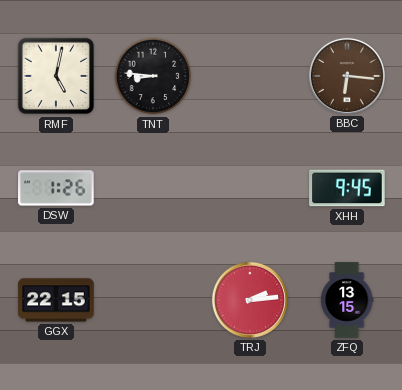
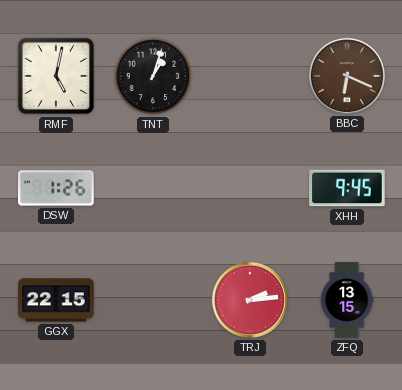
TNT: 8:46 -> 1:03
BBC: 6:16 -> 6:19
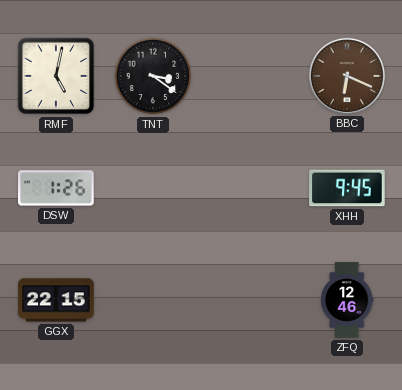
TNT: 1:03 -> 3:21
TRJ: 2:14 -> none
ZFQ: 13:15 -> 12:46
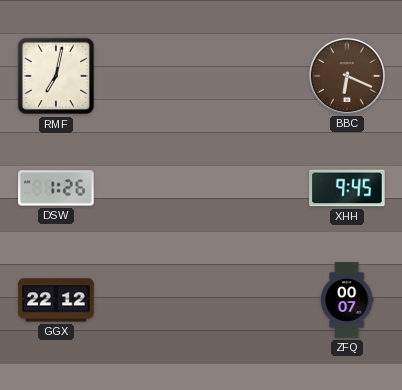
RMF: 5:02 -> 7:02
TNT: 3:21 -> none
GGX: 22:15 -> 22:12
ZFQ: 12:46 -> 00:07
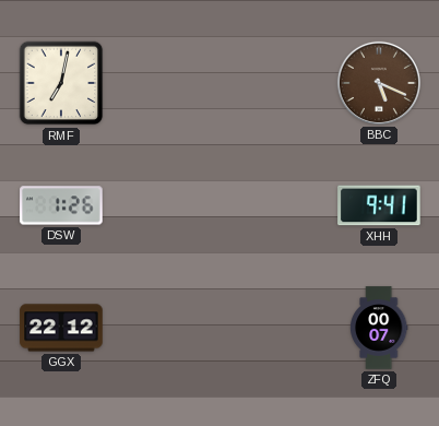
BBC: 6:19 -> 5:19
XHH: 9:45 -> 9:41
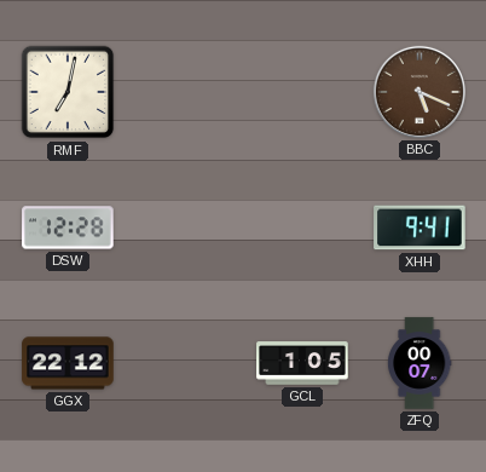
DSW: 1:26 -> 12:28
GCL: none -> 1:05
